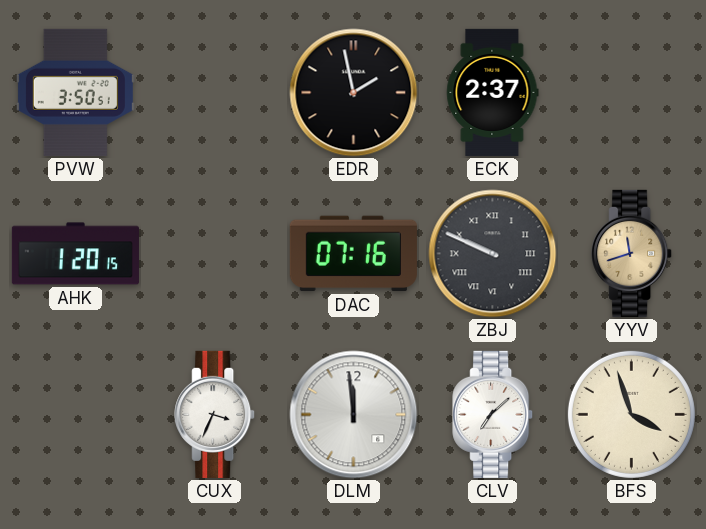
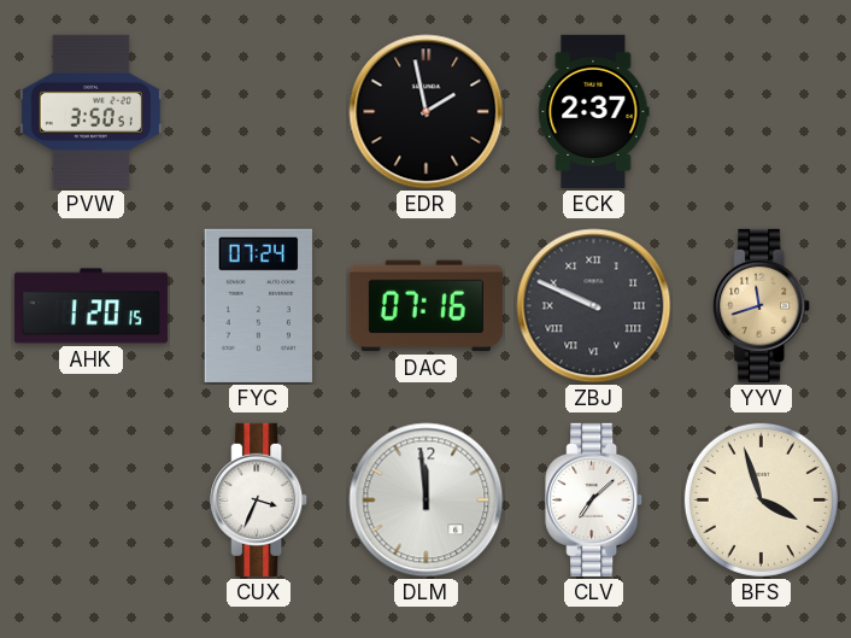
FYC: none -> 07:24
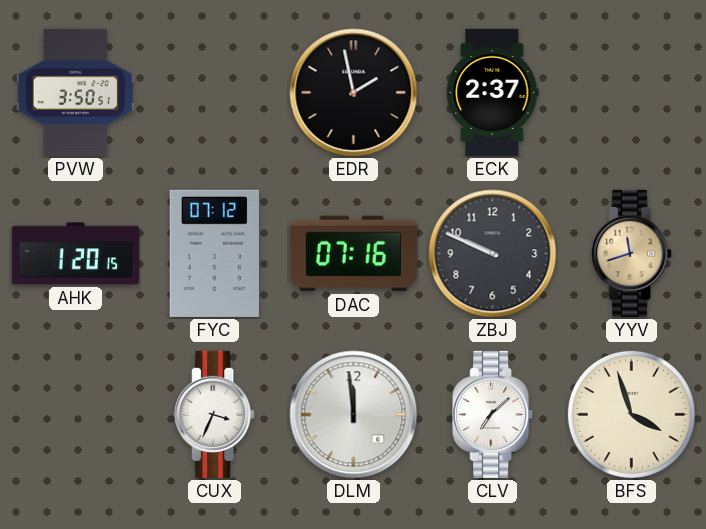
FYC: 07:24 -> 07:12
ZBJ numerals: Roman -> Arabic
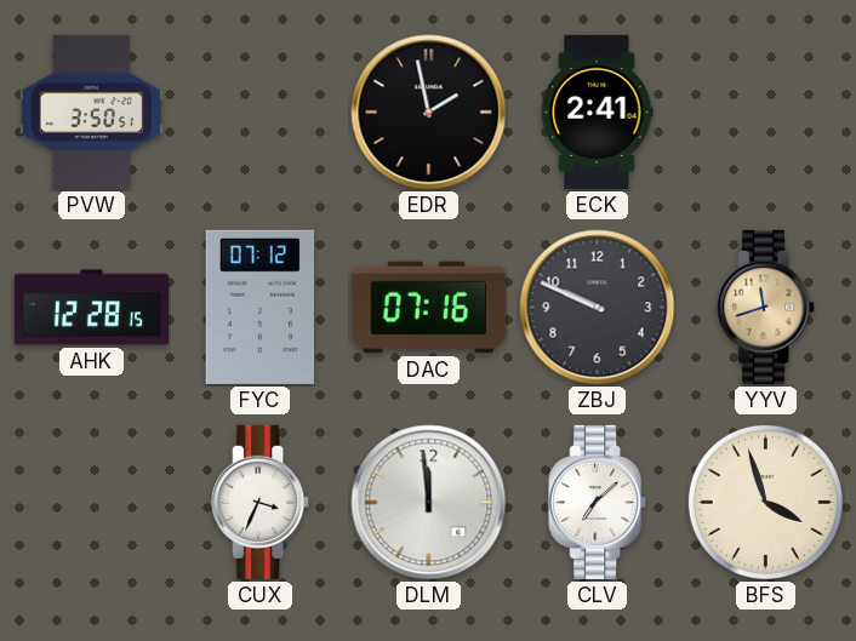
ECK: 2:37 -> 2:41
AHK: 1:20 -> 12:28
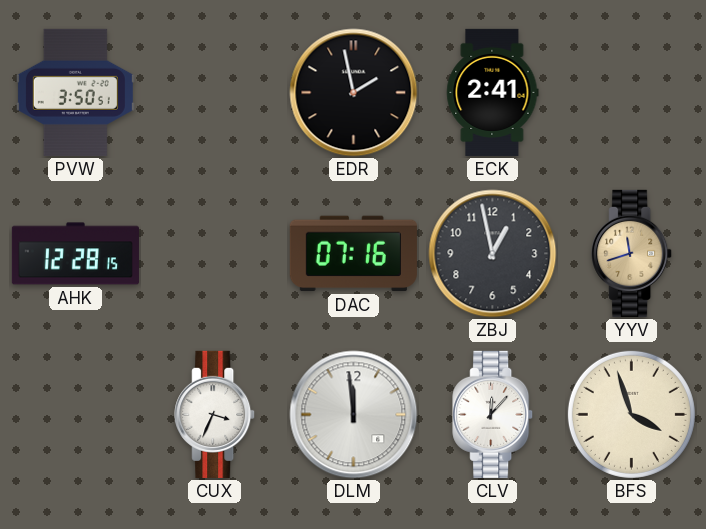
FYC: 07:12 -> none
ZBJ: 9:49 -> 12:58
CLV: 7:08 -> 12:07
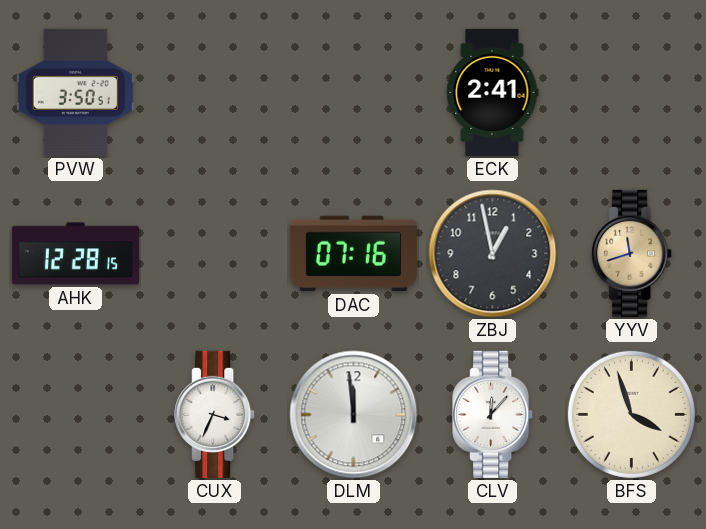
EDR: 1:58 -> none
